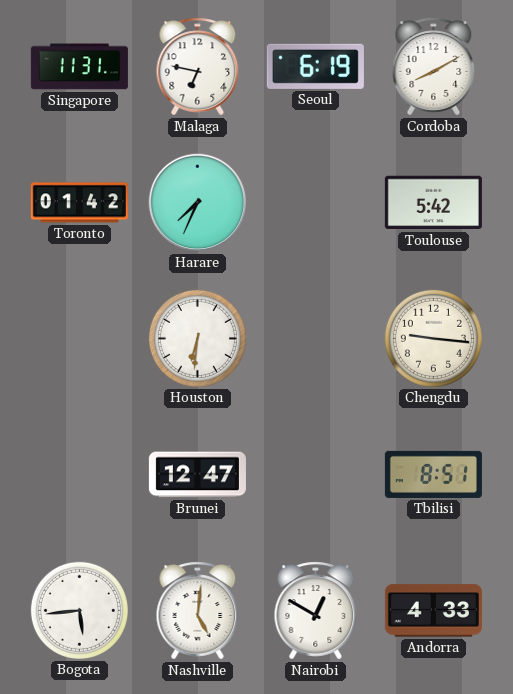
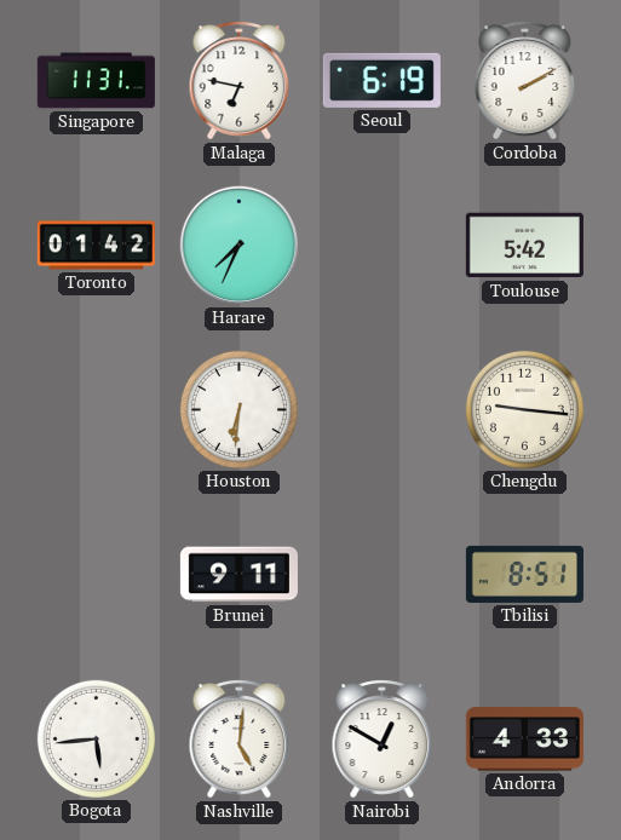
Cordoba: 8:10 -> 2:10
Brunei: 12:47 -> 9:11
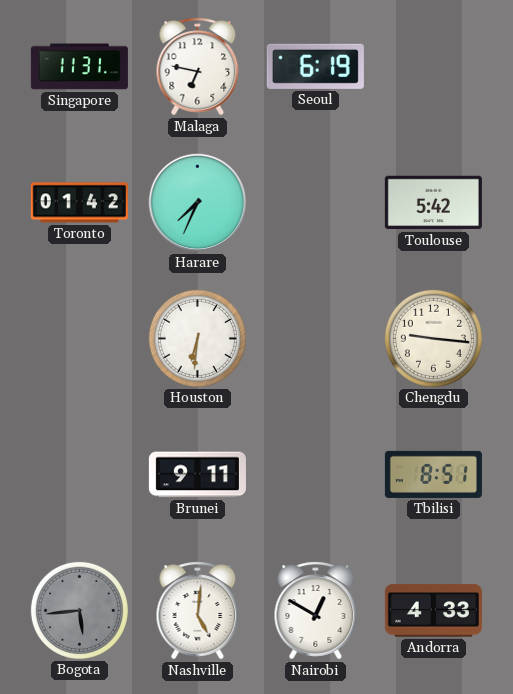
Cordoba: 2:10 -> none
Bogota dial: white -> grey
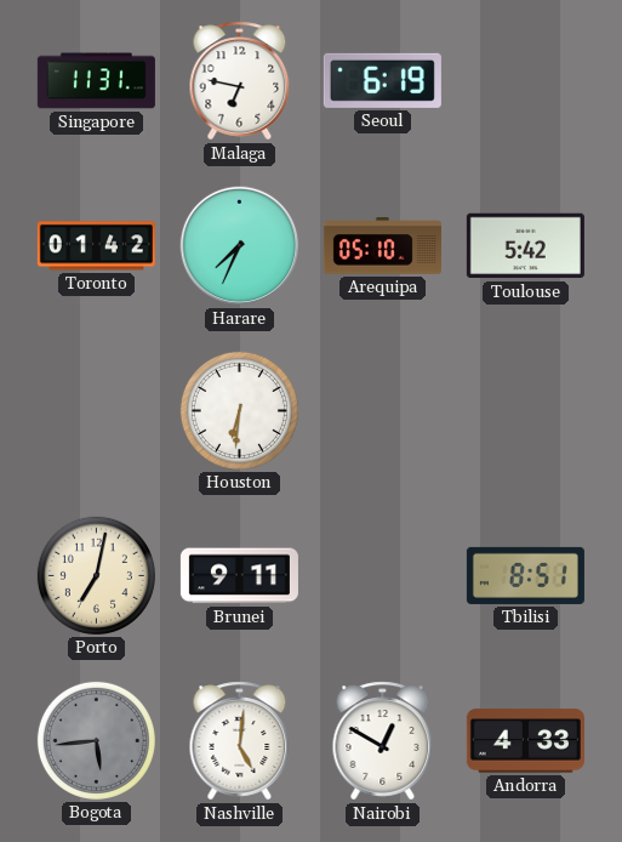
Arequipa: none -> 05:10
Chengdu: 9:16 -> none
Porto: none -> 7:02
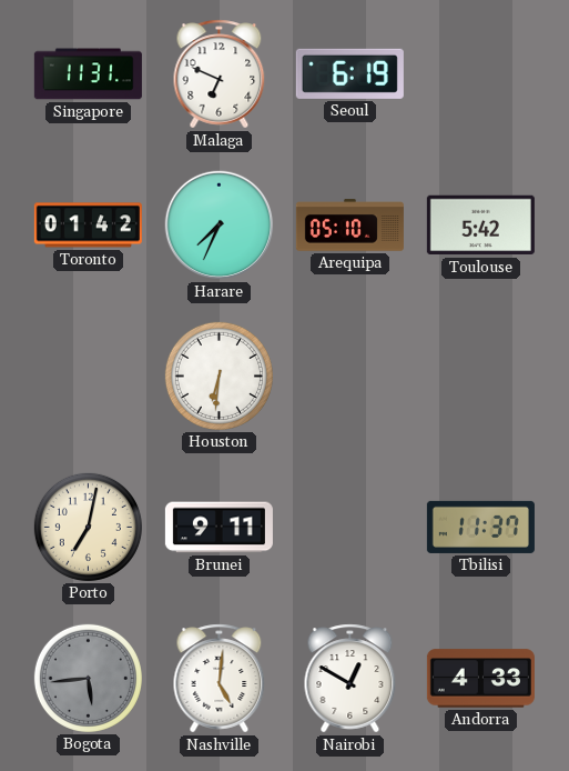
Malaga: 6:47 -> 6:49
Tbilisi: 8:51 -> 11:37
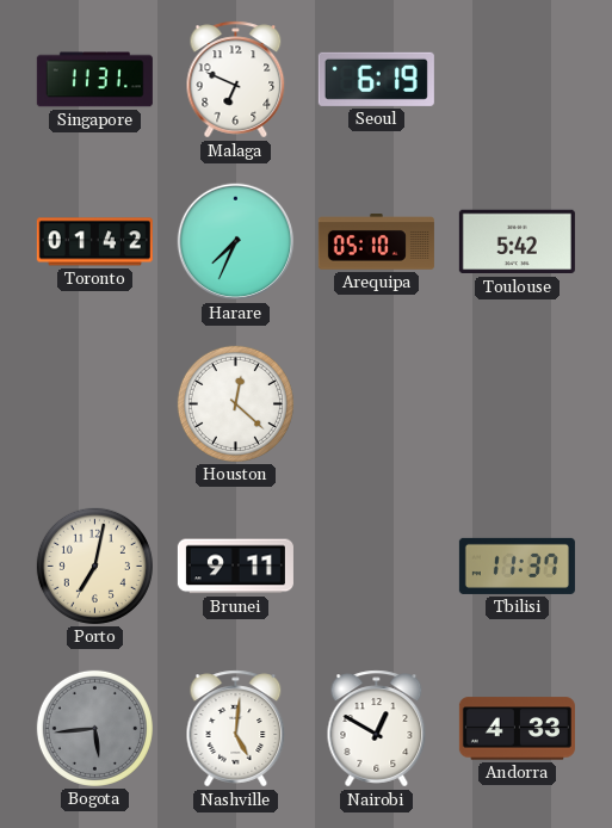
Houston: 6:31 -> 12:22
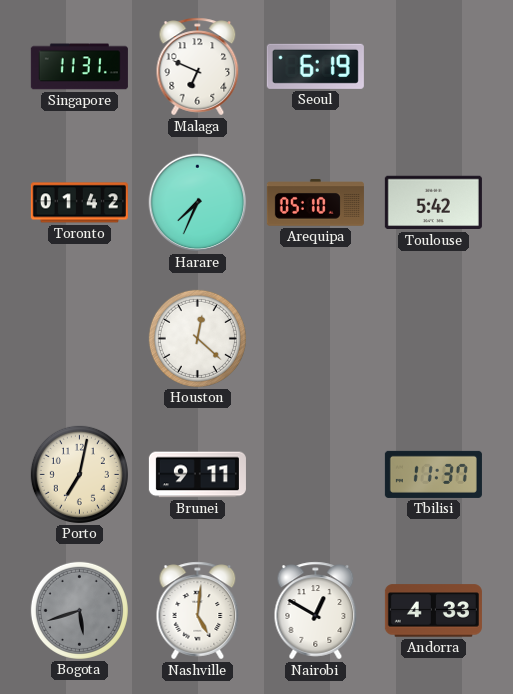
Bogota: 5:44 -> 5:42
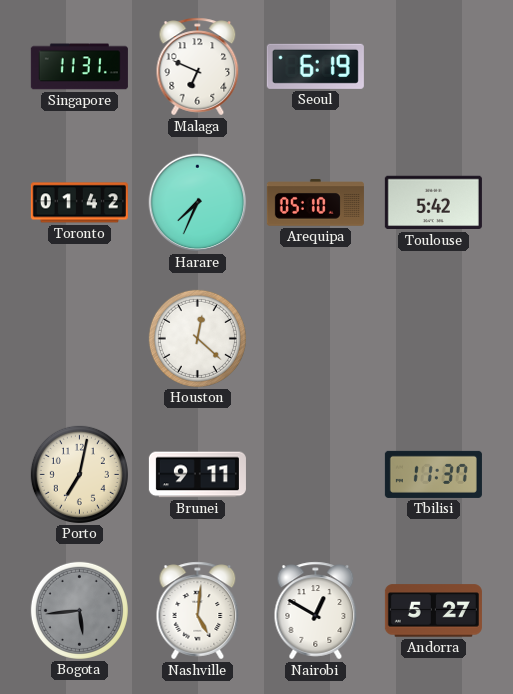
Bogota: 5:42 -> 5:44
Andorra: 4:33 -> 5:27
